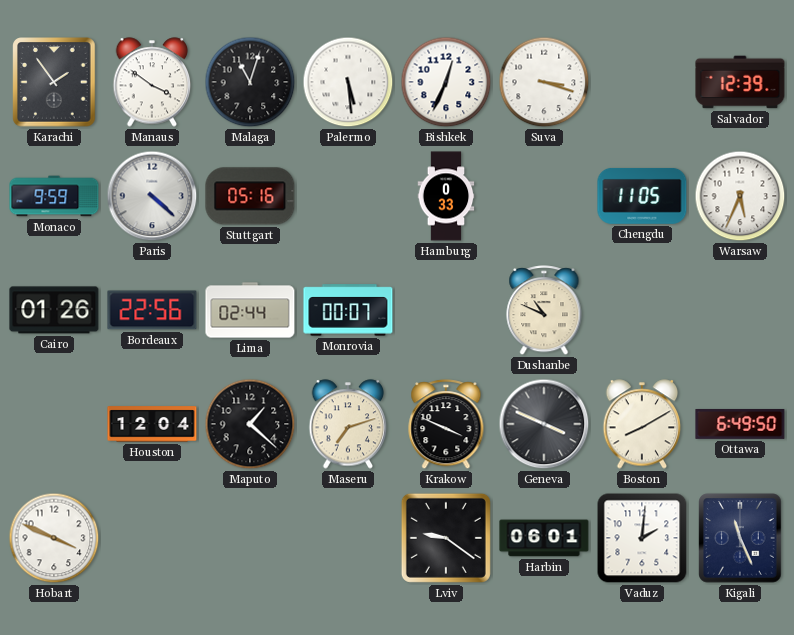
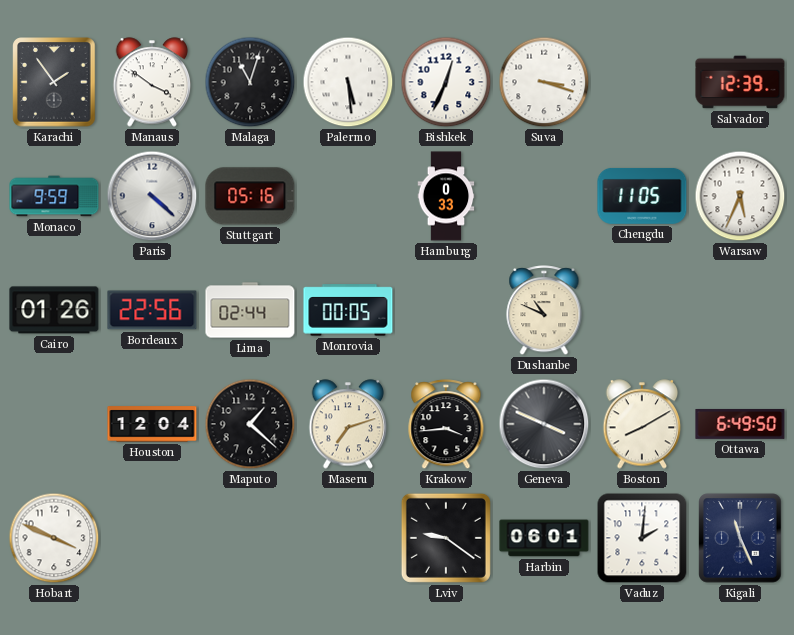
Monrovia: 00:07 -> 00:05
Krakow: 3:49 -> 3:44
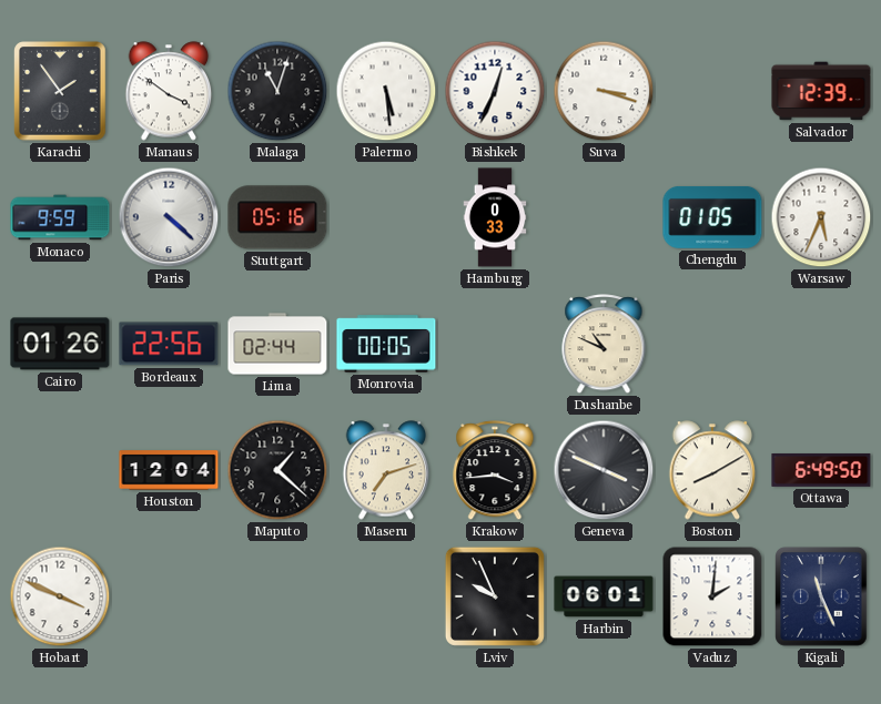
Chengdu: 11:05 -> 01:05
Lviv: 9:21 -> 9:56
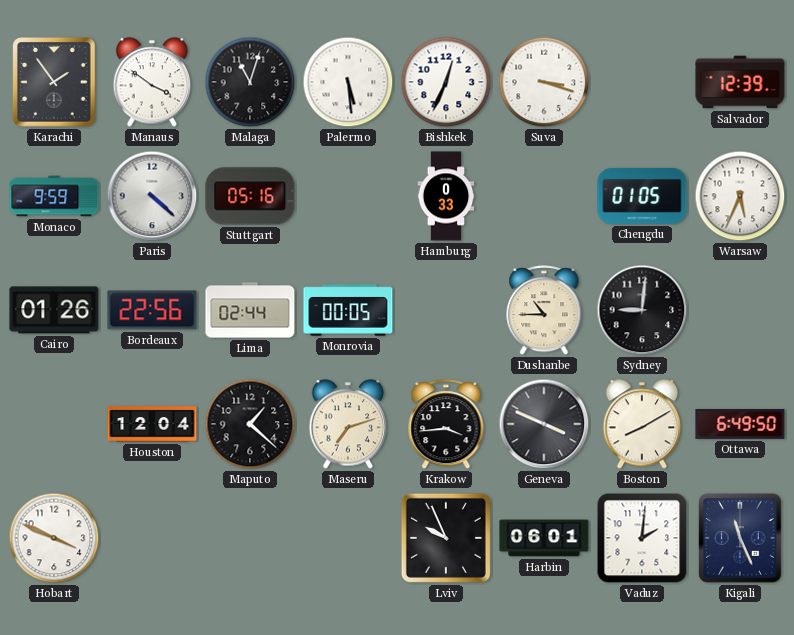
Dushanbe: 10:49 -> 10:45
Sydney: none -> 9:01
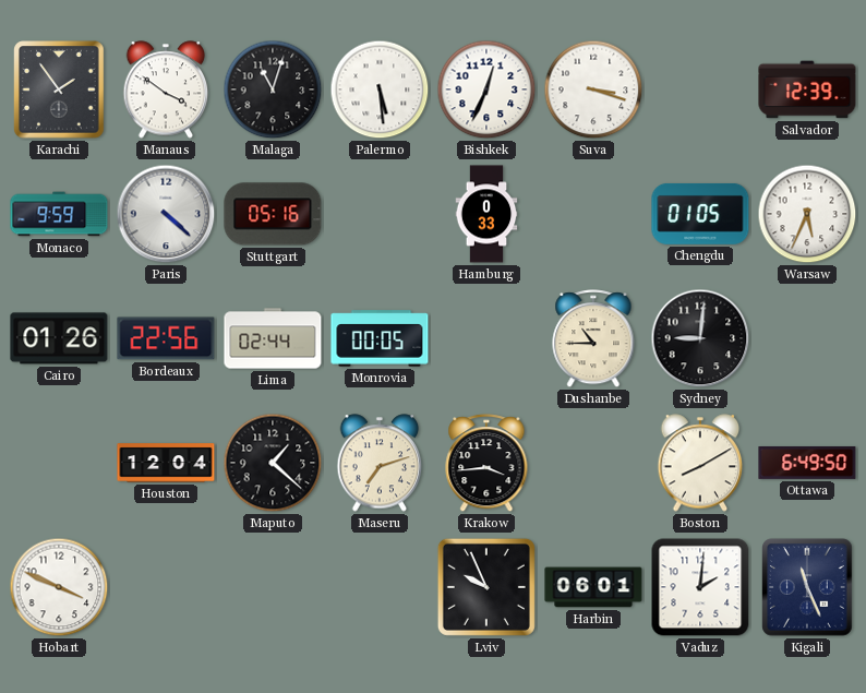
Geneva: 3:49 -> none
